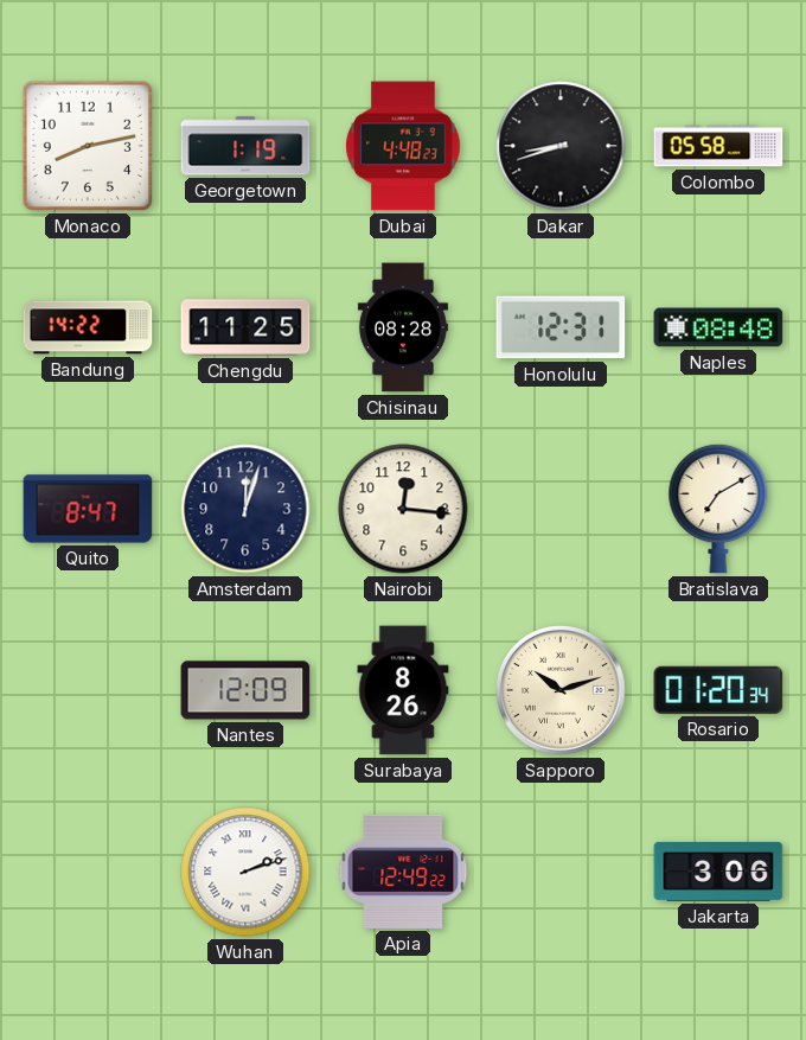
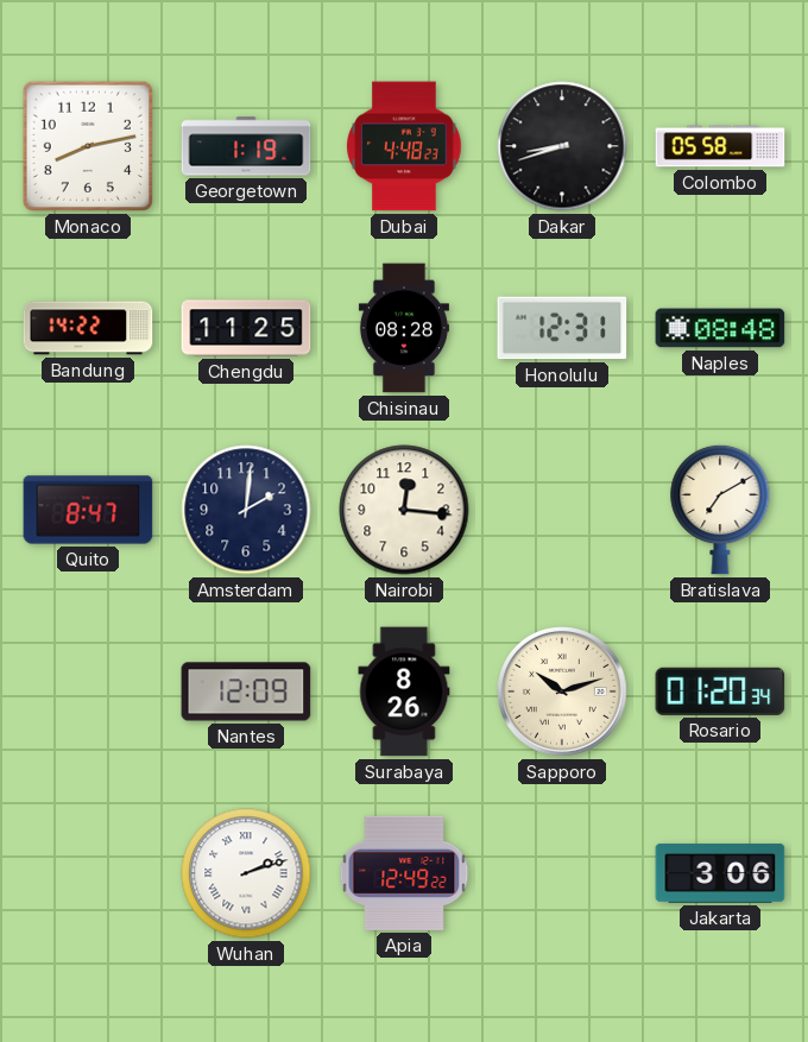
Amsterdam: 12:03 -> 2:01
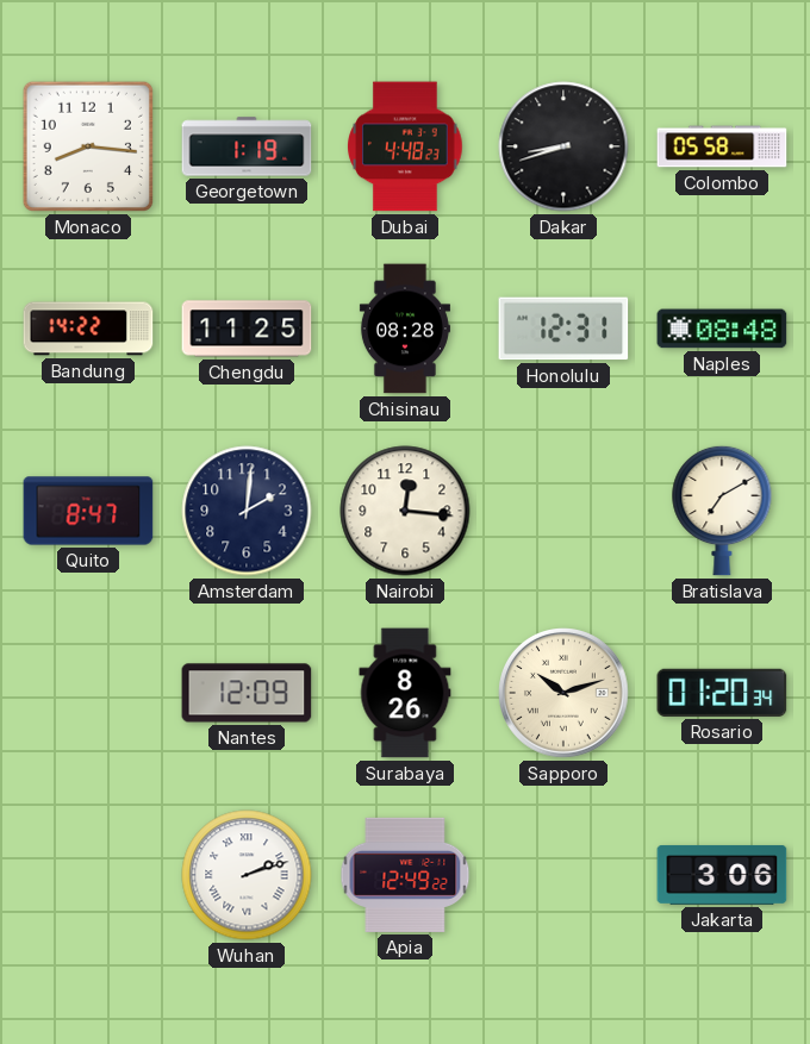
Monaco: 8:13 -> 8:16
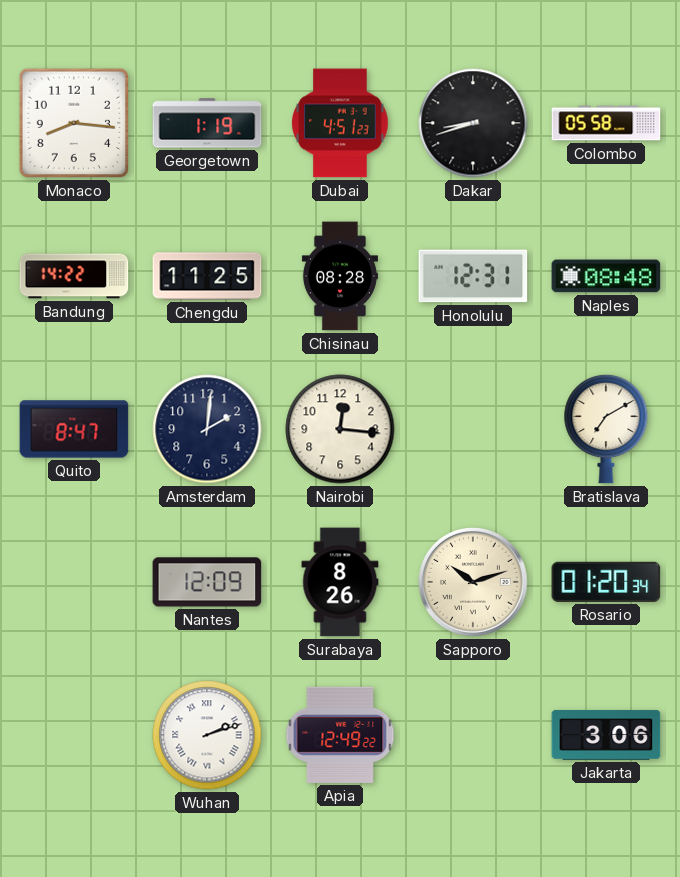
Dubai: 4:48 -> 4:51
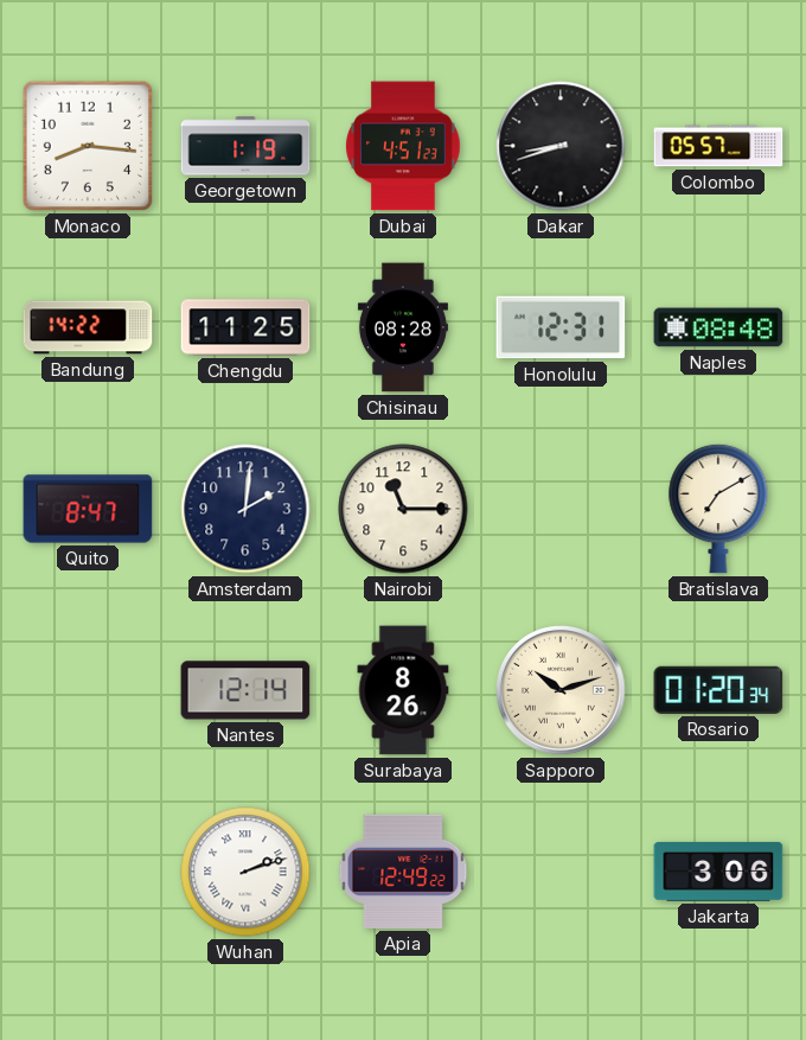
Colombo: 05:58 -> 05:57
Nairobi: 12:16 -> 11:15
Nantes: 12:09 -> 12:14
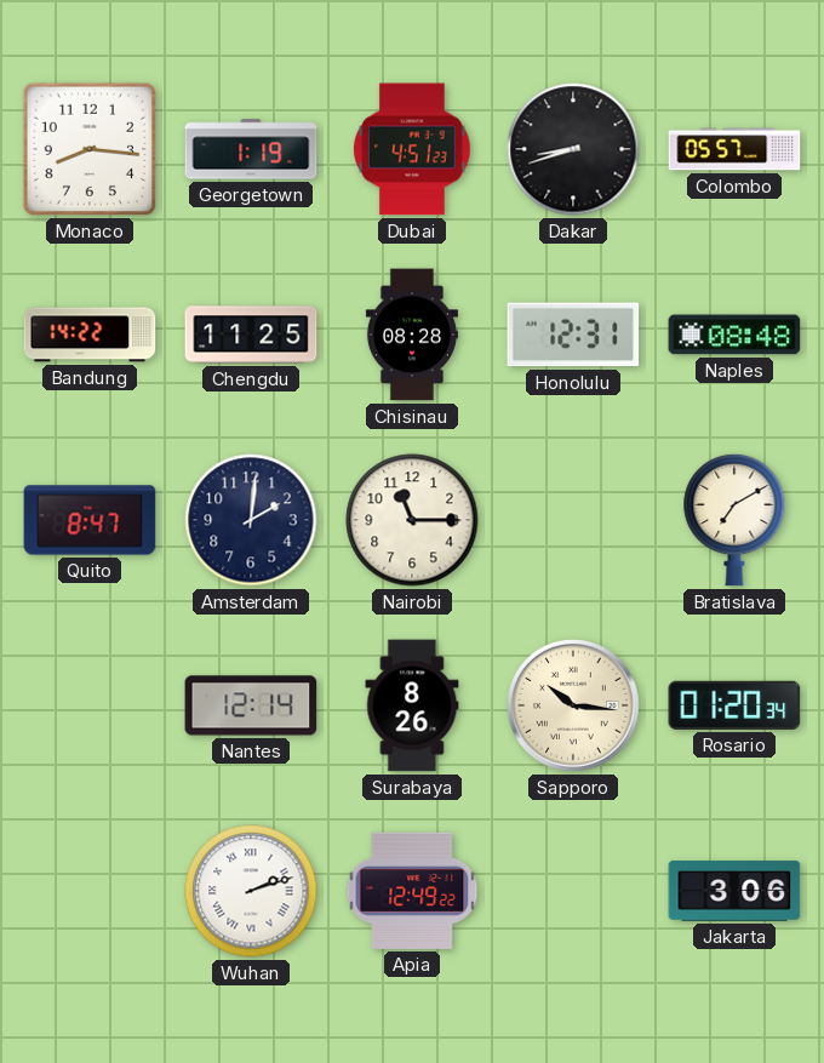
Sapporo: 10:12 -> 10:16
